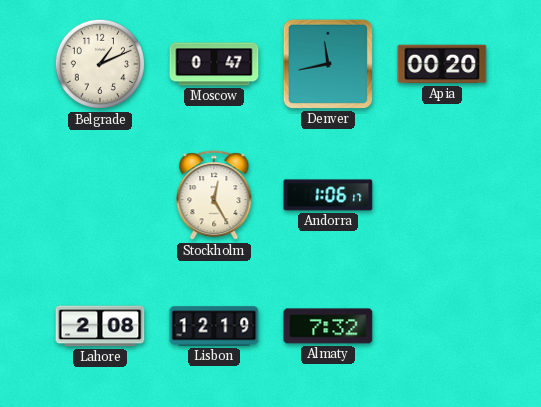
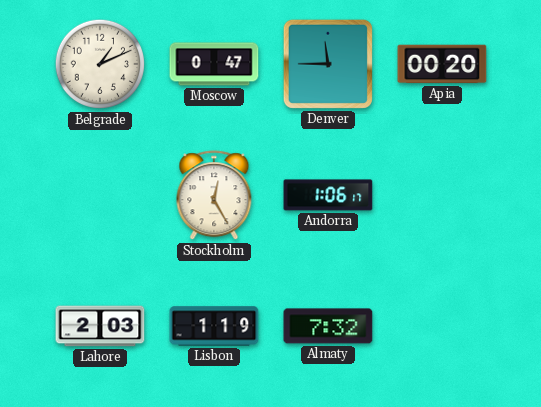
Denver: 11:43 -> 11:45
Lahore: 2:08 -> 2:03
Lisbon: 12:19 -> 1:19
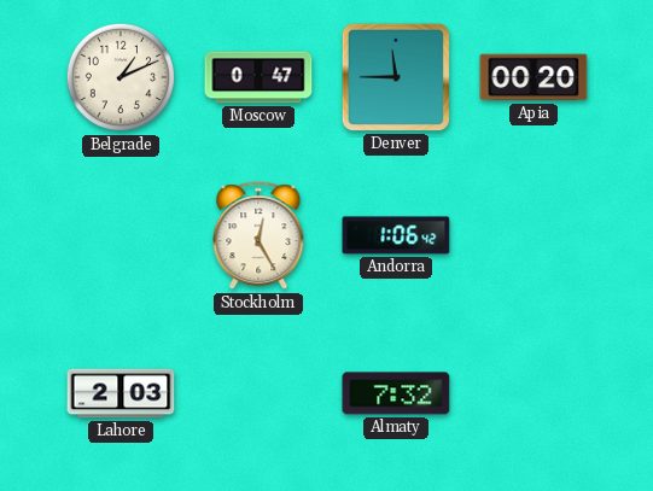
Andorra: 1:06:17 -> 1:06:42
Lisbon: 1:19 -> none
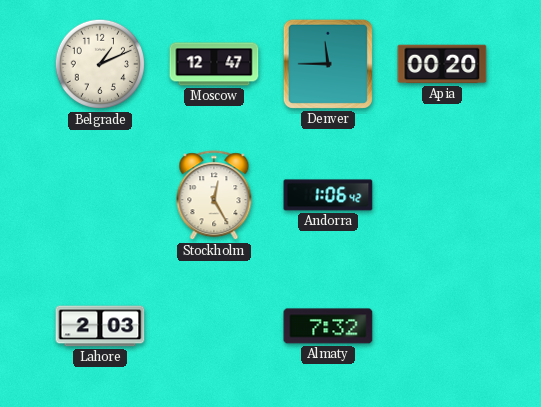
Moscow: 0:47 -> 12:47
